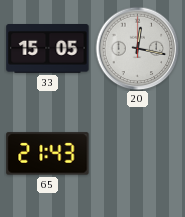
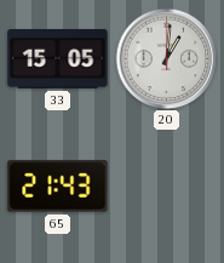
20: 12:17 -> 1:01
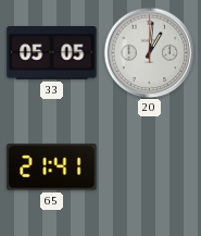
33: 15:05 -> 05:05
65: 21:43 -> 21:41
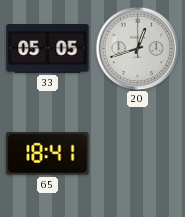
20: 1:01 -> 12:42
65: 21:41 -> 18:41
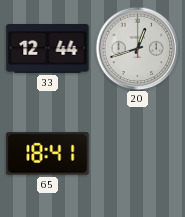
33: 05:05 -> 12:44
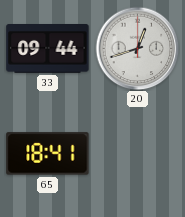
33: 12:44 -> 09:44
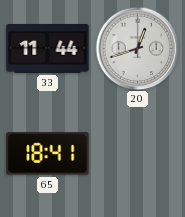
33: 09:44 -> 11:44
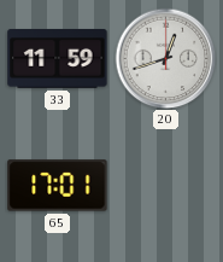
33: 11:44 -> 11:59
65: 18:41 -> 17:01
